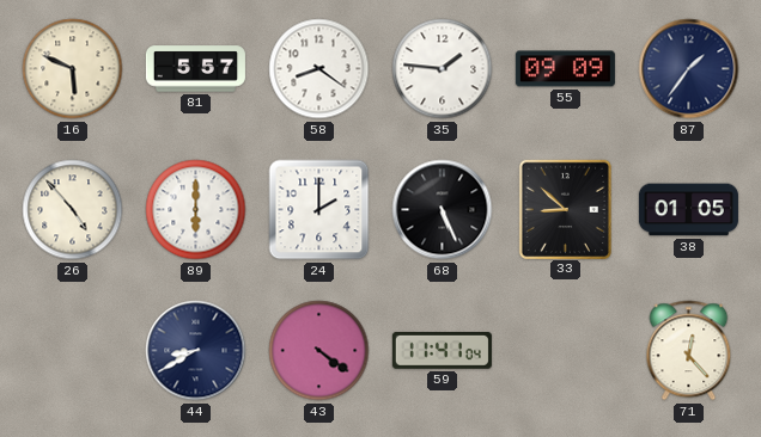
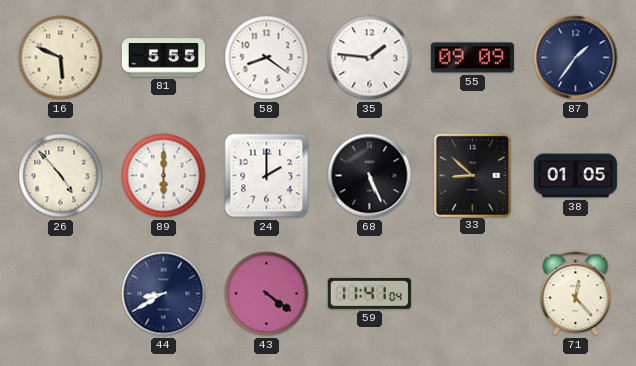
81: 5:57 -> 5:55
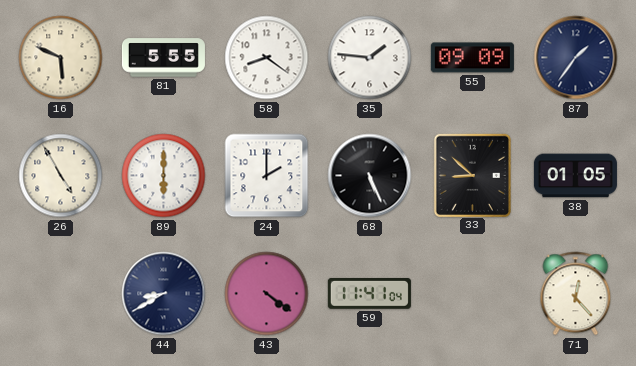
26: 4:53 -> 4:55
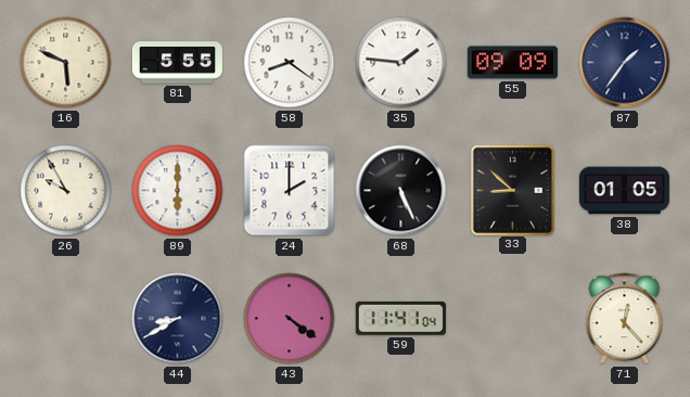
26: 4:55 -> 9:55
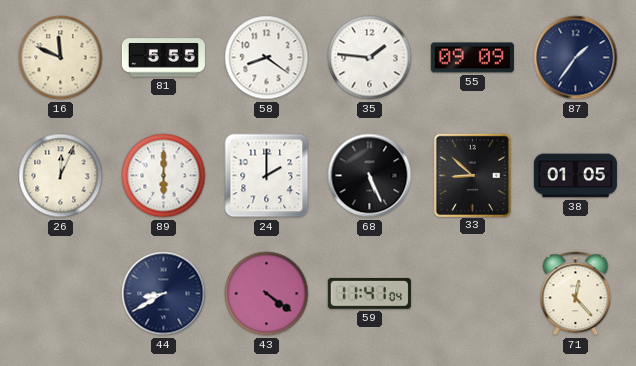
16: 5:49 -> 11:49
26: 9:55 -> 12:04
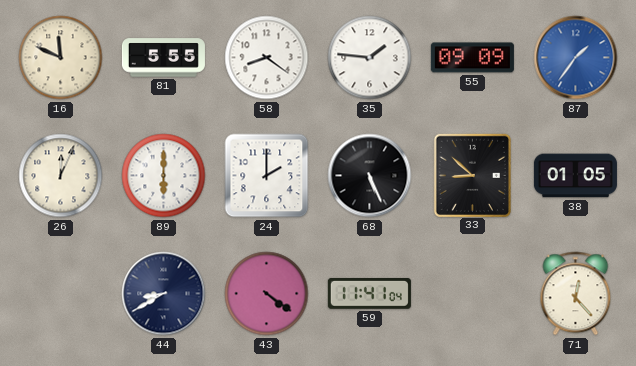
87 dial: navy -> blue
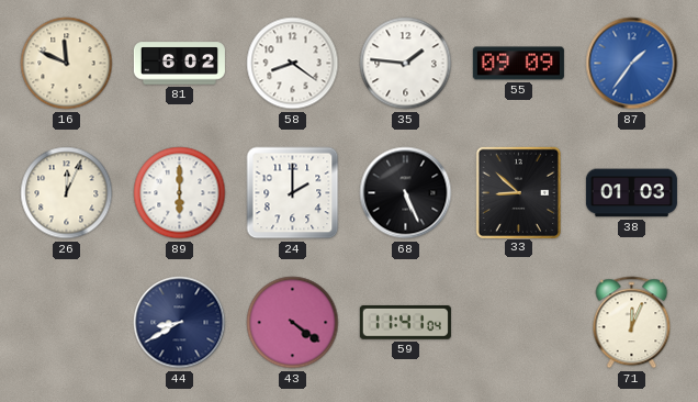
81: 5:55 -> 6:02
38: 01:05 -> 01:03
71: 12:23 -> 12:04
